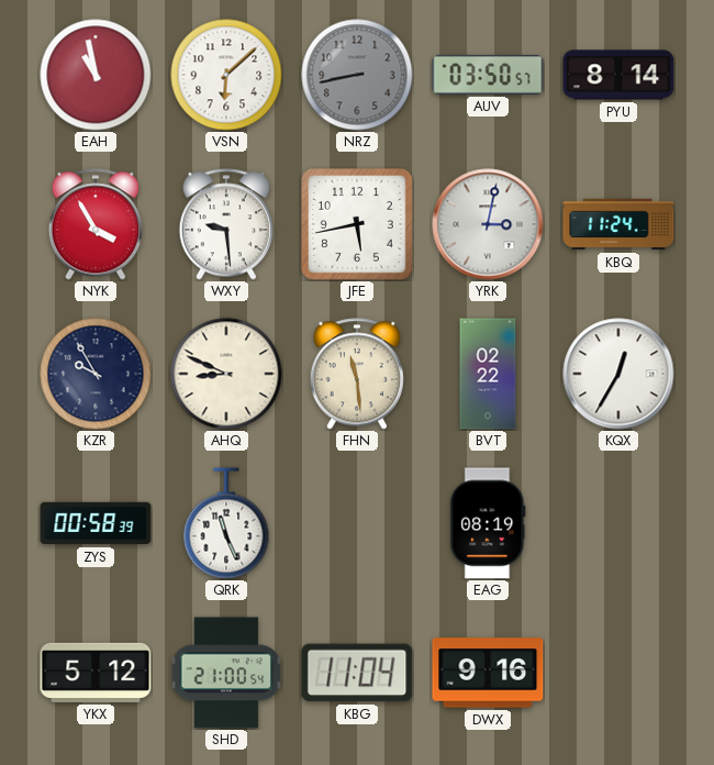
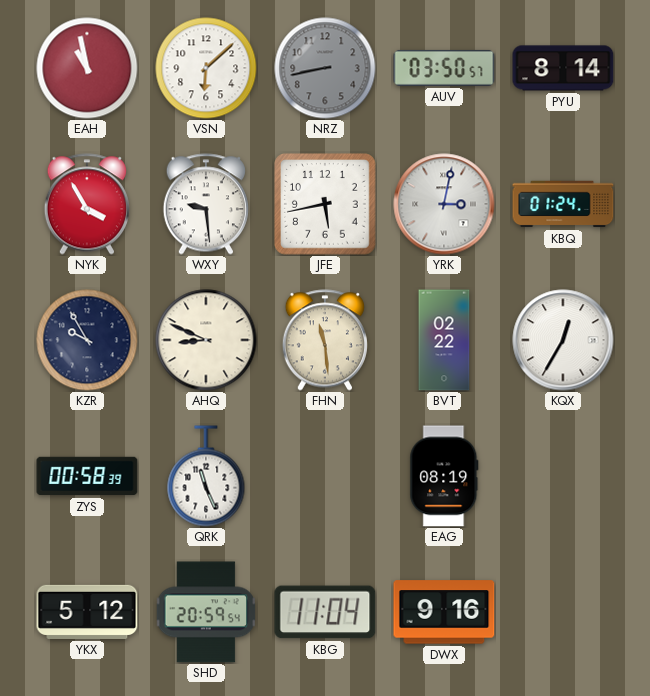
KBQ: 11:24 -> 01:24
SHD: 21:00 -> 20:59
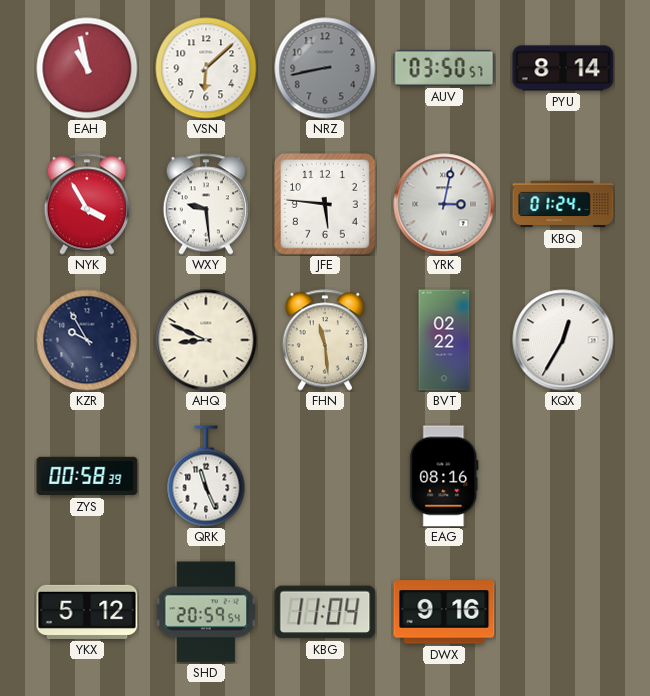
JFE: 5:43 -> 5:46
EAG: 08:19 -> 08:16
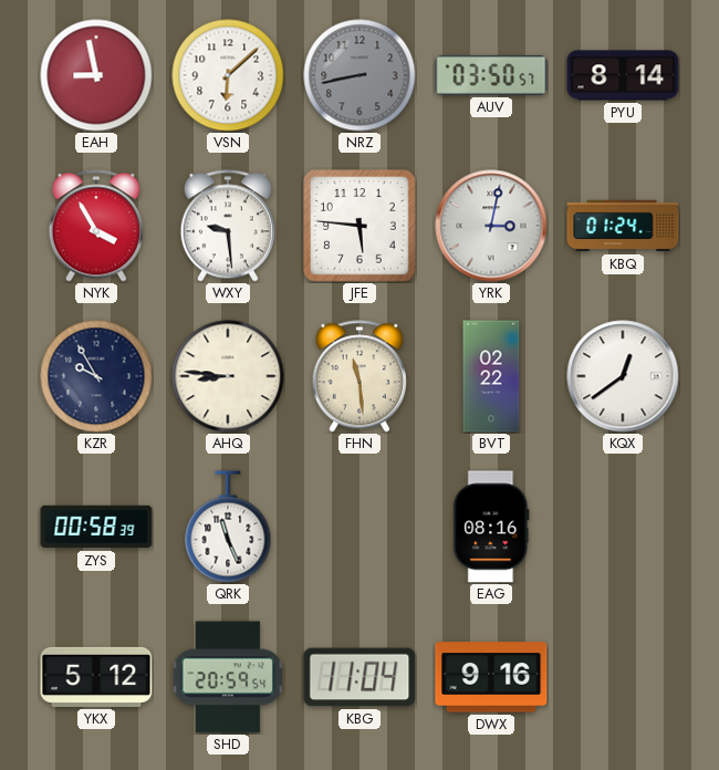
EAH: 10:58 -> 8:58
AHQ: 8:49 -> 8:46
KQX: 12:35 -> 12:39
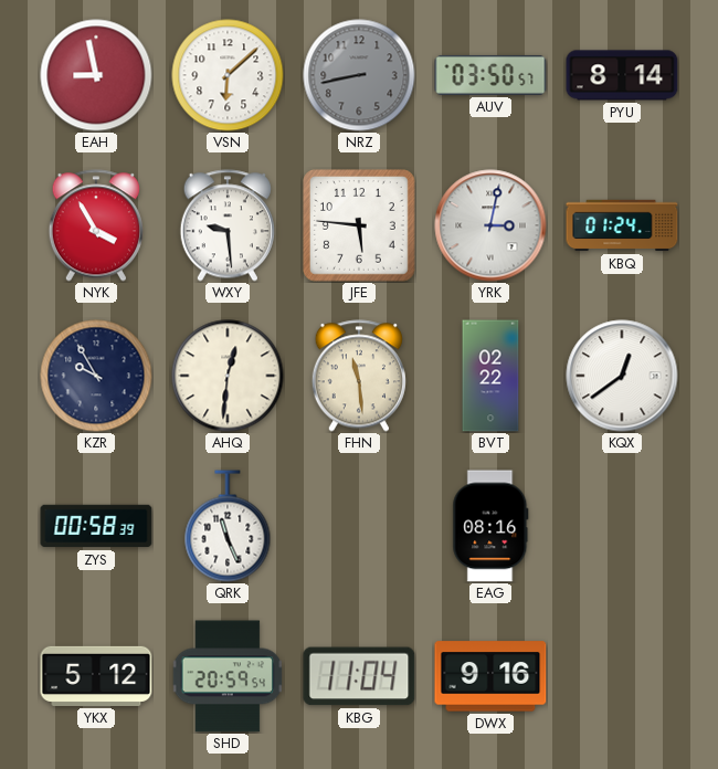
AHQ: 8:46 -> 12:31
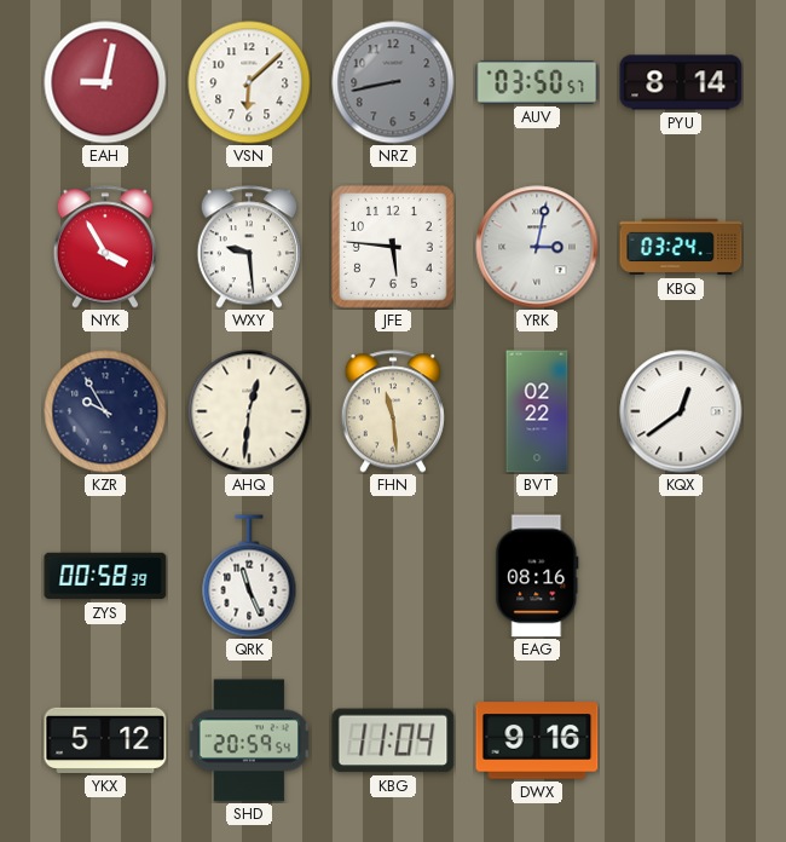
EAH: 8:58 -> 9:02
KBQ: 01:24 -> 03:24
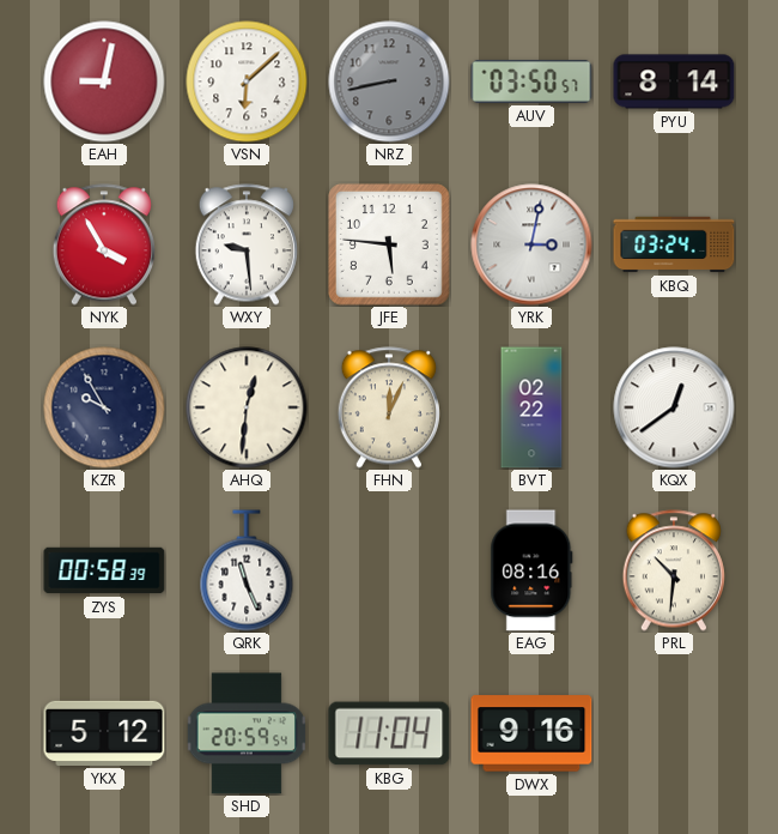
FHN: 11:29 -> 12:04
PRL: none -> 10:31
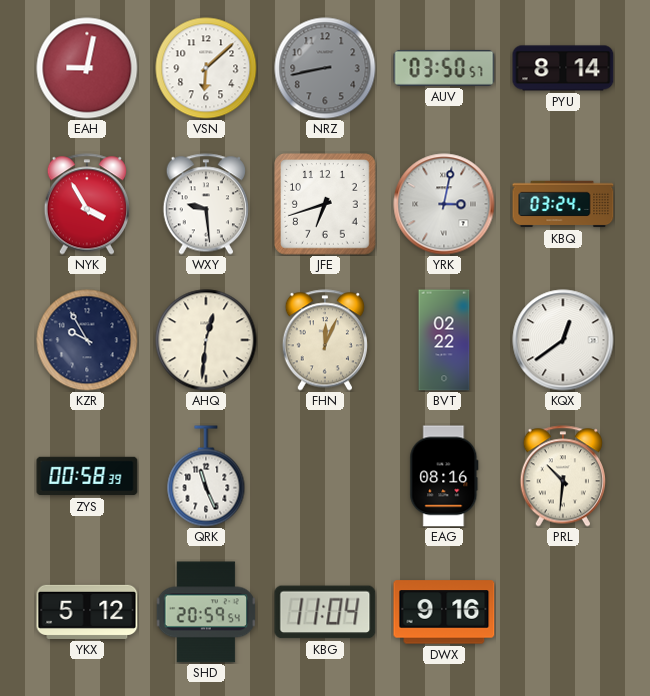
JFE: 5:46 -> 6:42
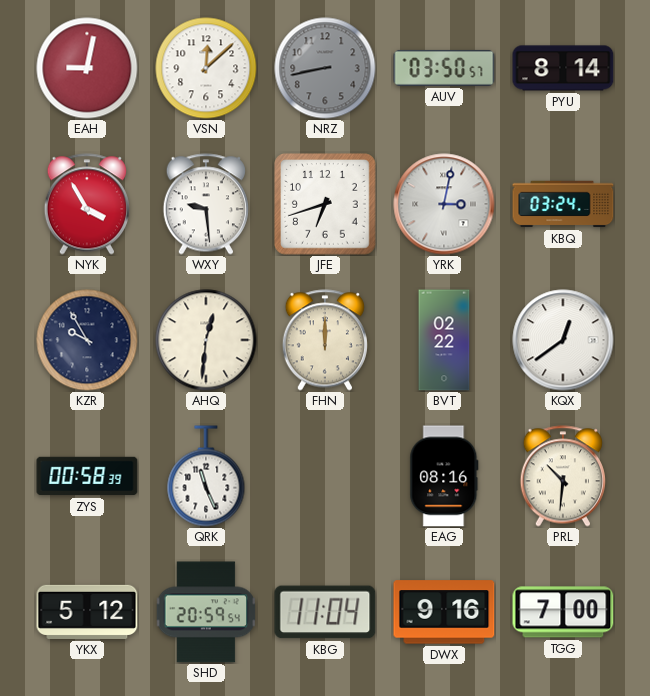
VSN: 6:08 -> 12:08
FHN: 12:04 -> 12:00
TGG: none -> 7:00
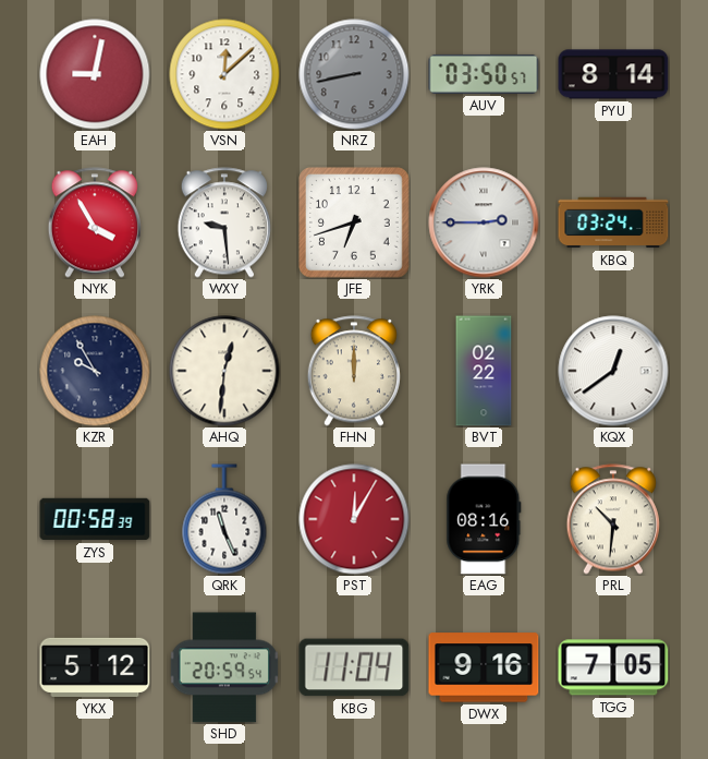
YRK: 3:02 -> 2:45
PST: none -> 12:05
TGG: 7:00 -> 7:05
